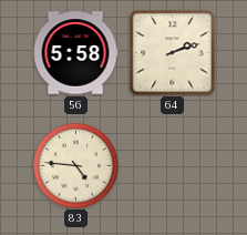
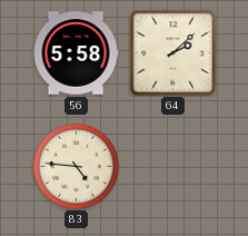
64: 2:12 -> 2:08
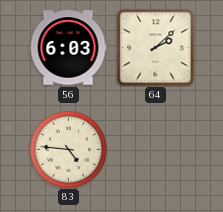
56: 5:58 -> 6:03
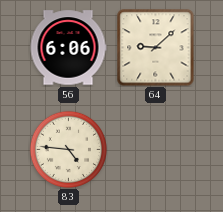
56: 6:03 -> 6:06
64: 2:08 -> 9:08
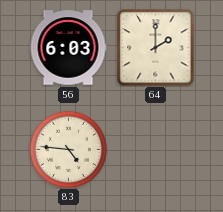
56: 6:06 -> 6:03
64: 9:08 -> 2:00
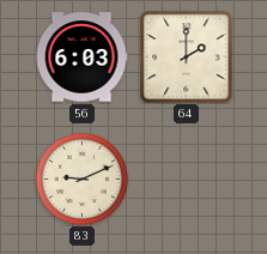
83: 4:46 -> 9:11
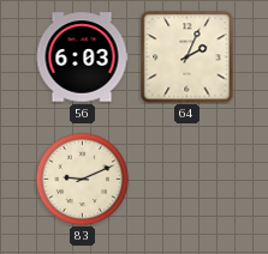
64: 2:00 -> 2:04
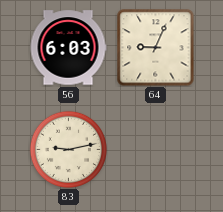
64: 2:04 -> 9:04
83: 9:11 -> 9:13
